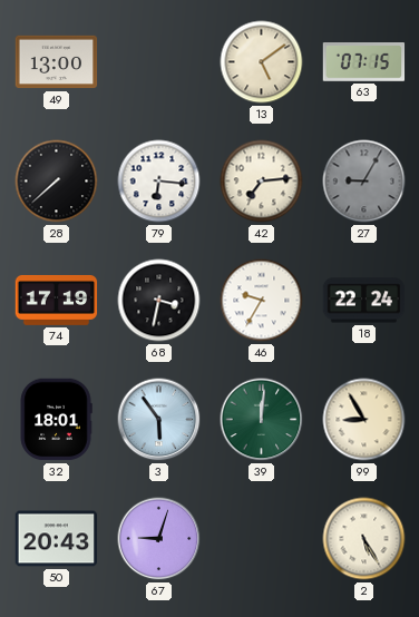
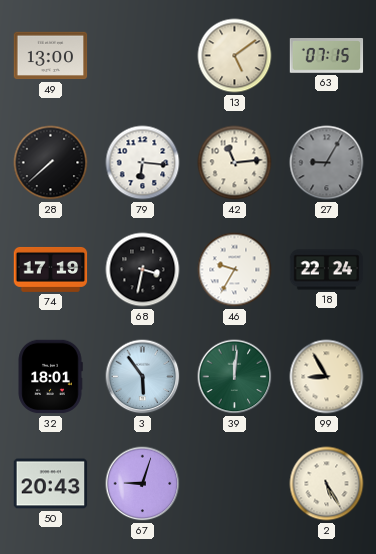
42: 7:14 -> 11:14
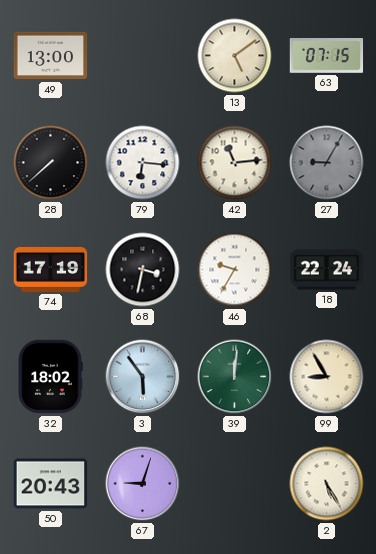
32: 18:01 -> 18:02
